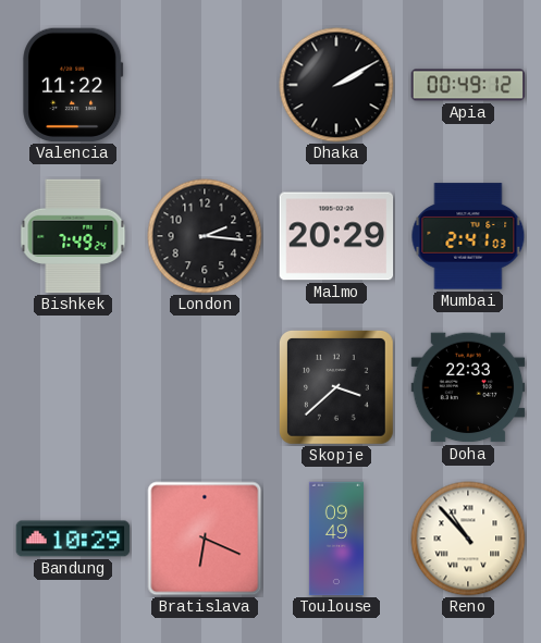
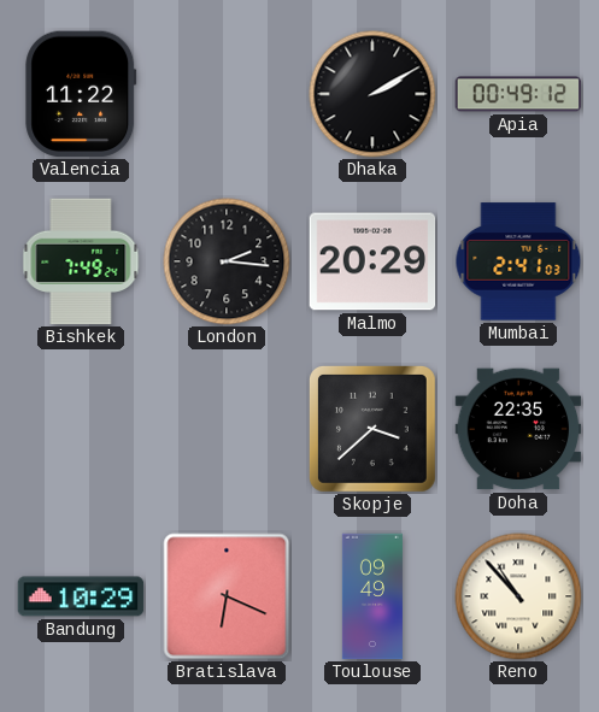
Doha: 22:33 -> 22:35
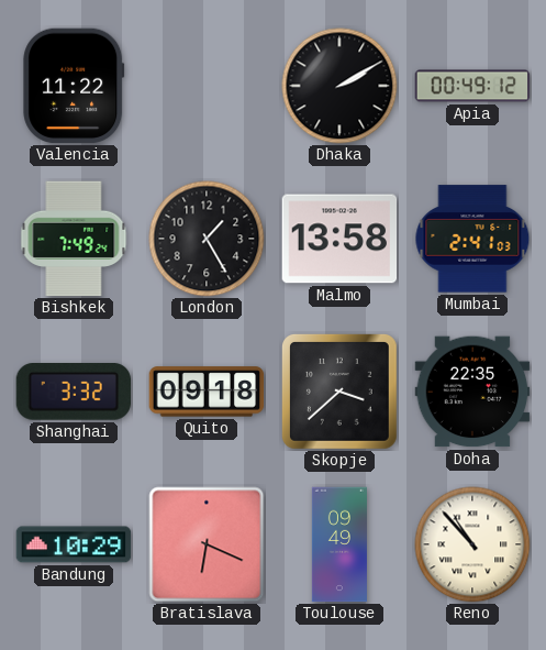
London: 2:16 -> 1:25
Malmo: 20:29 -> 13:58
Shanghai: none -> 3:32
Quito: none -> 09:18
